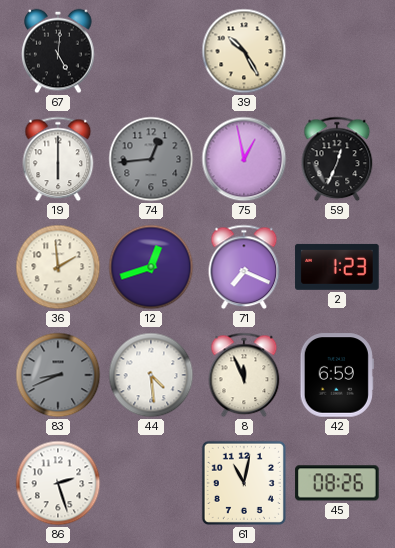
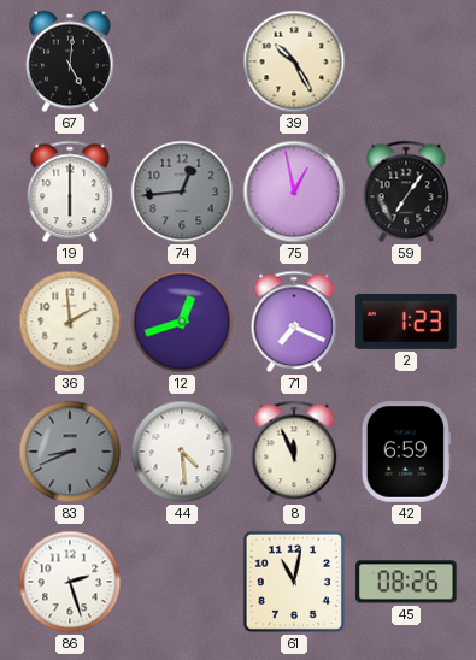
59: 12:34 -> 7:06
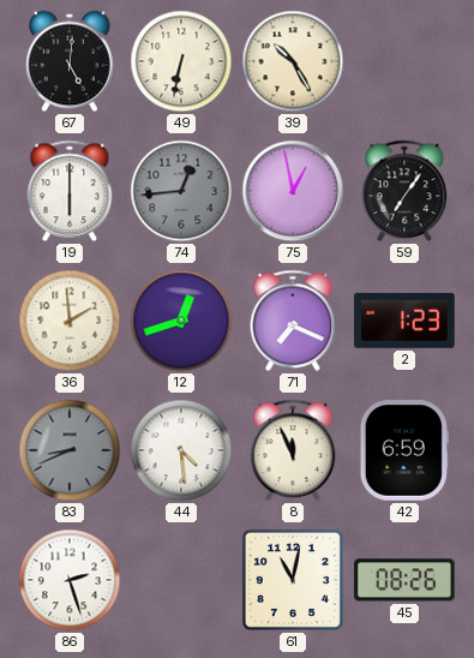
49: none -> 6:32
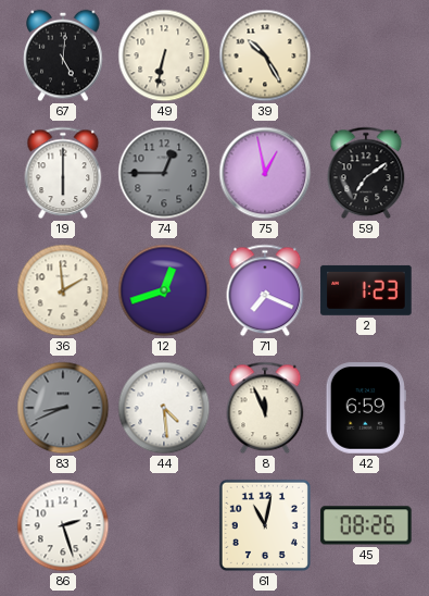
74: 12:44 -> 12:45
59: 7:06 -> 7:09
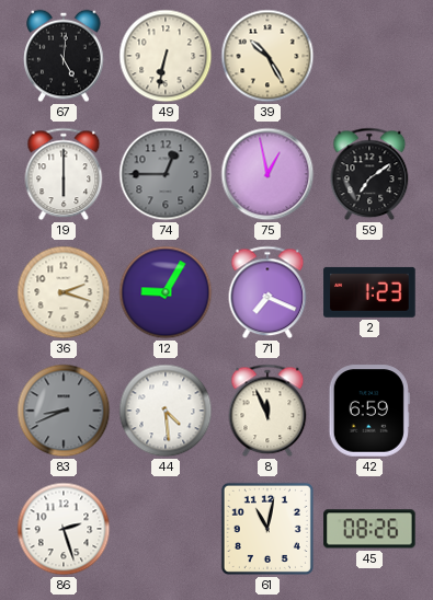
36: 1:59 -> 2:18
12: 12:42 -> 9:05
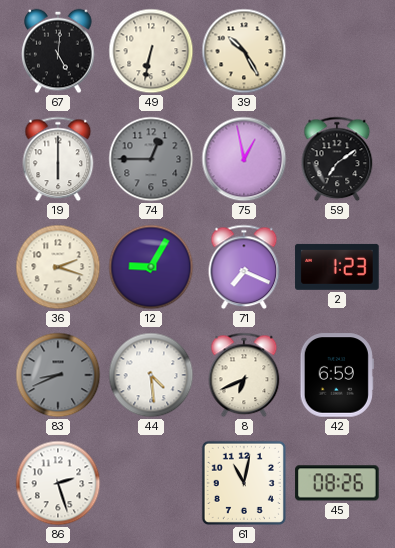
8: 11:56 -> 6:41
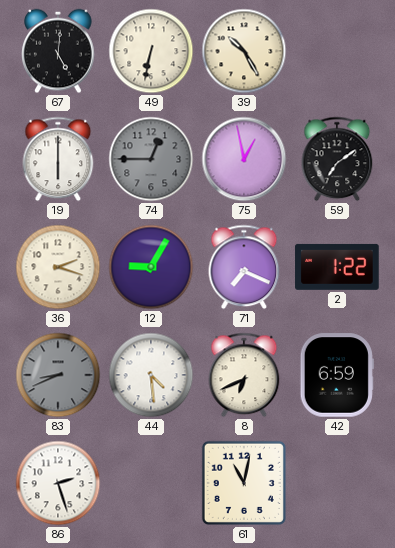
2: 1:23 -> 1:22
45: 08:26 -> none
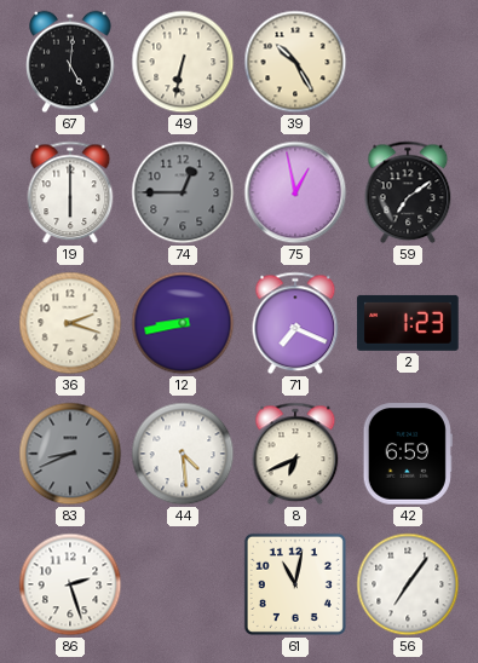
12: 9:05 -> 8:43
2: 1:22 -> 1:23
56: none -> 7:06
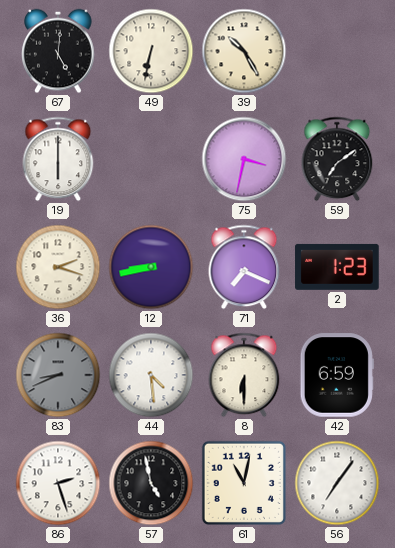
74: 12:45 -> none
75: 12:58 -> 3:32
8: 6:41 -> 6:30
57: none -> 4:58
